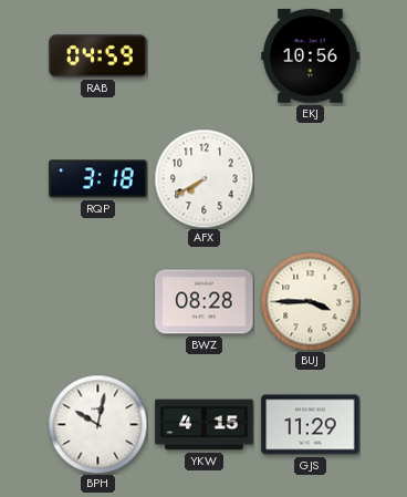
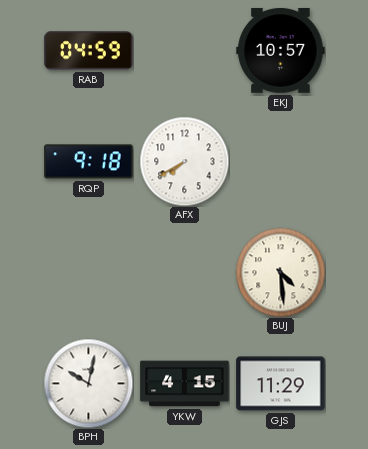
EKJ: 10:56 -> 10:57
RQP: 3:18 -> 9:18
BWZ: 08:28 -> none
BUJ: 3:45 -> 4:29
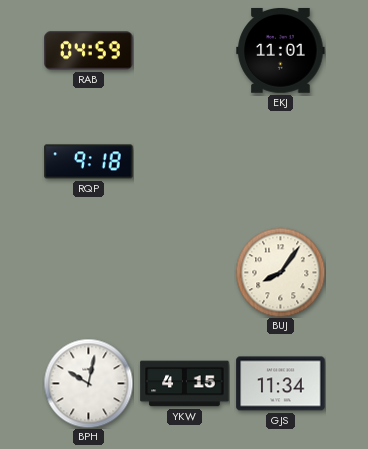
EKJ: 10:57 -> 11:01
AFX: 7:40 -> none
BUJ: 4:29 -> 8:06
GJS: 11:29 -> 11:34
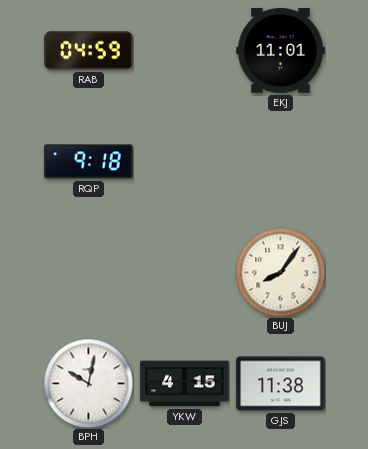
GJS: 11:34 -> 11:38
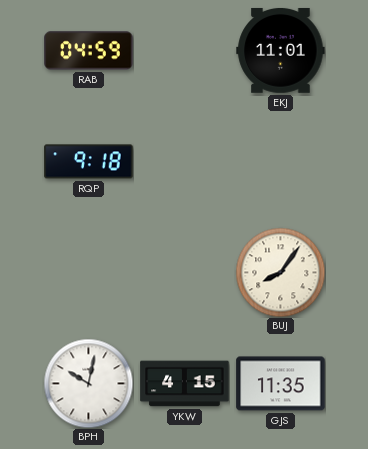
GJS: 11:38 -> 11:35
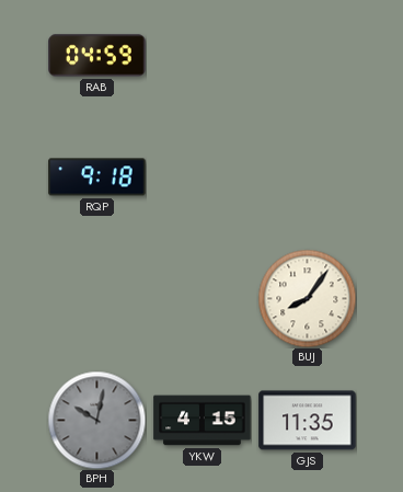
EKJ: 11:01 -> none
BPH dial: white -> grey
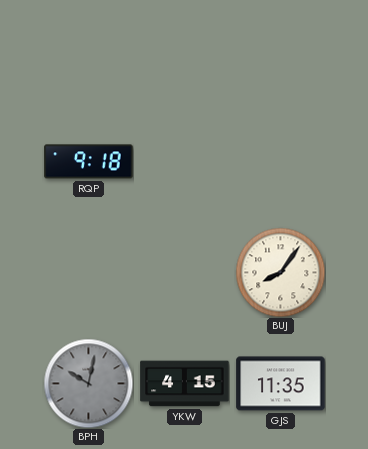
RAB: 04:59 -> none
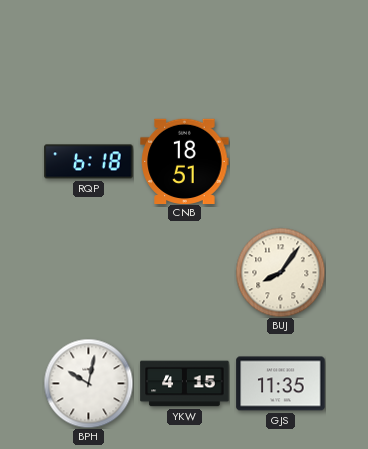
RQP: 9:18 -> 6:18
CNB: none -> 18:51
BPH dial: grey -> white
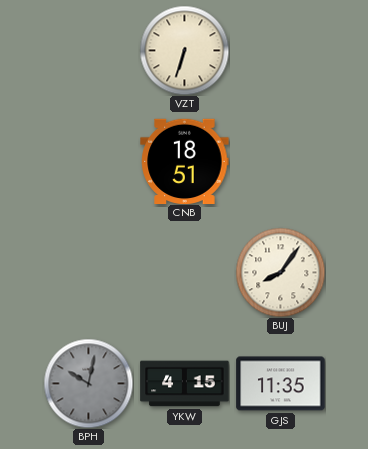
VZT: none -> 6:33
RQP: 6:18 -> none
BPH dial: white -> grey
